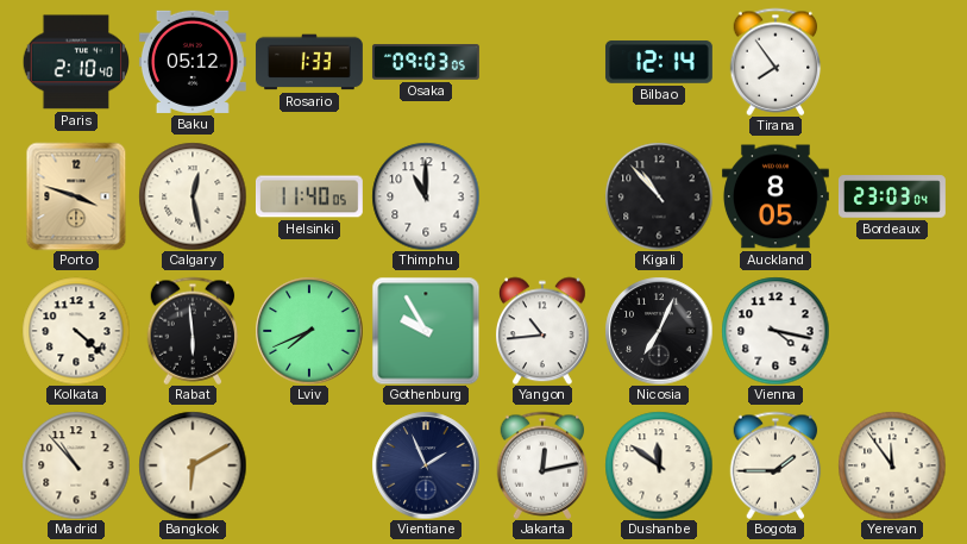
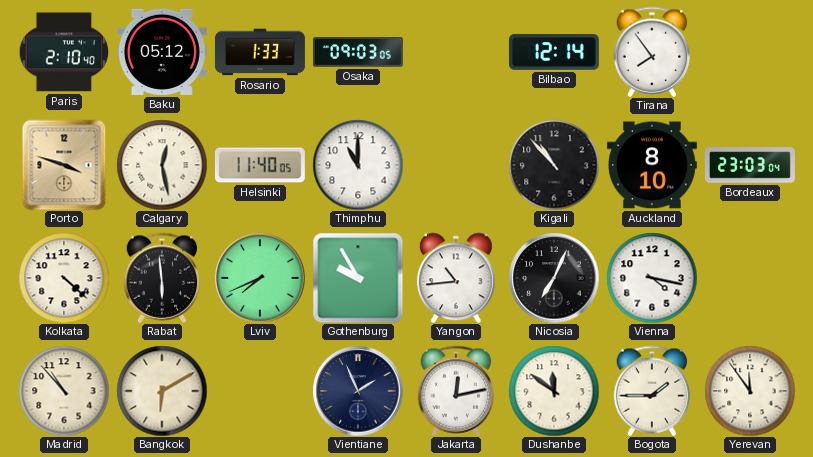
Auckland: 8:05 -> 8:10
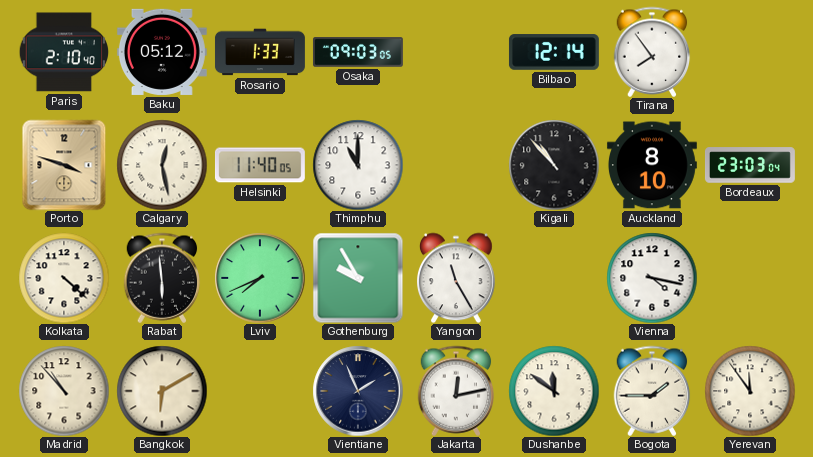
Yangon: 10:44 -> 11:25
Nicosia: 7:04 -> none
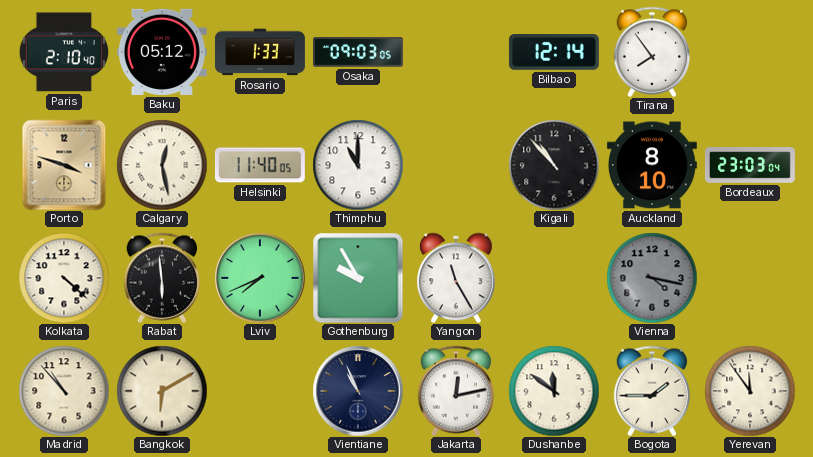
Vienna dial: white -> grey
Vientiane: 1:56 -> 10:56
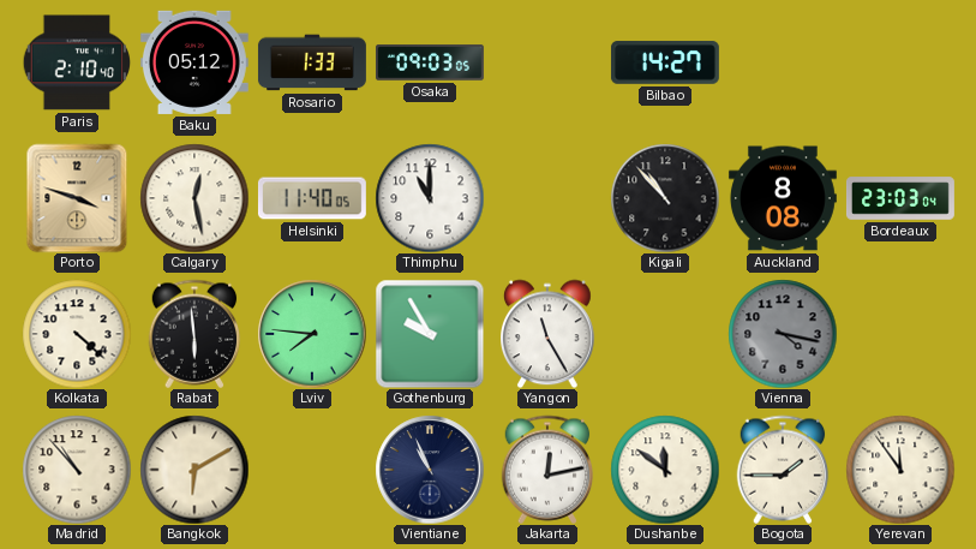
Bilbao: 12:14 -> 14:27
Tirana: 7:54 -> none
Auckland: 8:10 -> 8:08
Lviv: 7:41 -> 7:46
